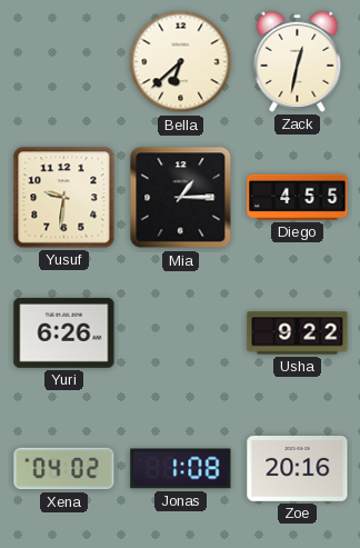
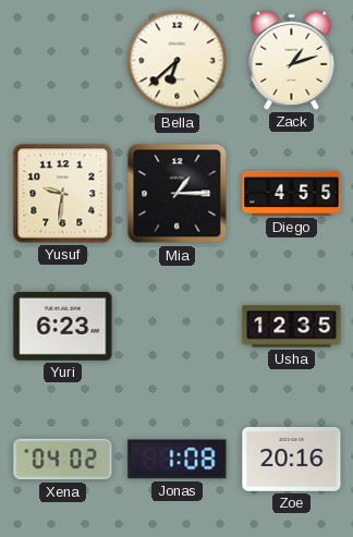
Zack: 12:32 -> 1:12
Yuri: 6:26 -> 6:23
Usha: 9:22 -> 12:35
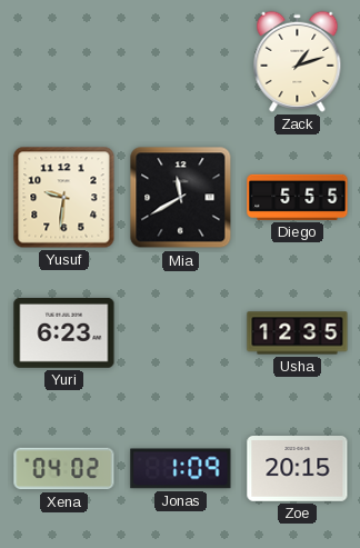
Bella: 6:38 -> none
Mia: 1:15 -> 11:40
Diego: 4:55 -> 5:55
Jonas: 1:08 -> 1:09
Zoe: 20:16 -> 20:15
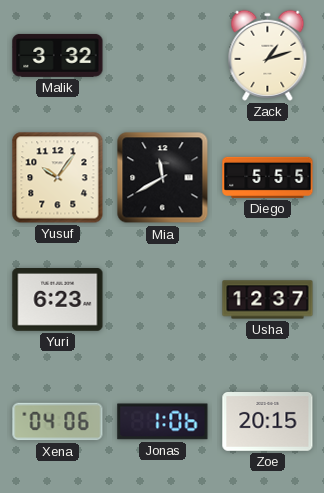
Malik: none -> 3:32
Yusuf: 9:31 -> 10:06
Usha: 12:35 -> 12:37
Xena: 04:02 -> 04:06
Jonas: 1:09 -> 1:06
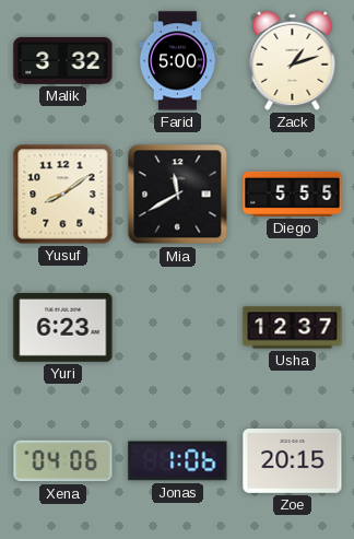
Farid: none -> 5:00
Yusuf: 10:06 -> 8:09
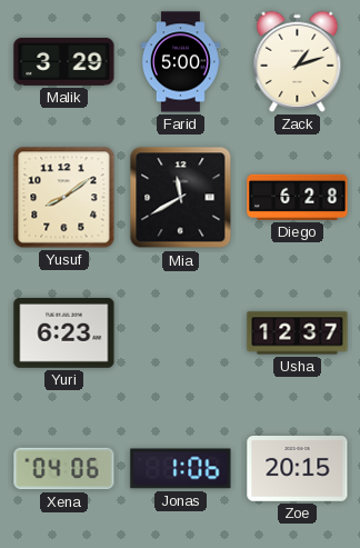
Malik: 3:32 -> 3:29
Diego: 5:55 -> 6:28
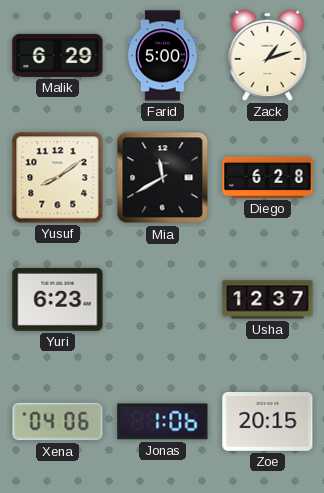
Malik: 3:29 -> 6:29
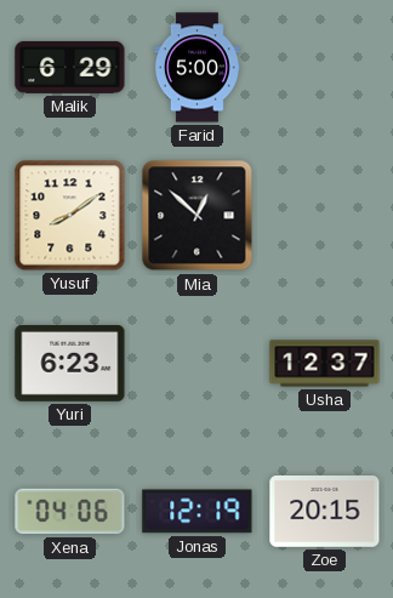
Zack: 1:12 -> none
Mia: 11:40 -> 12:52
Diego: 6:28 -> none
Jonas: 1:06 -> 12:19
